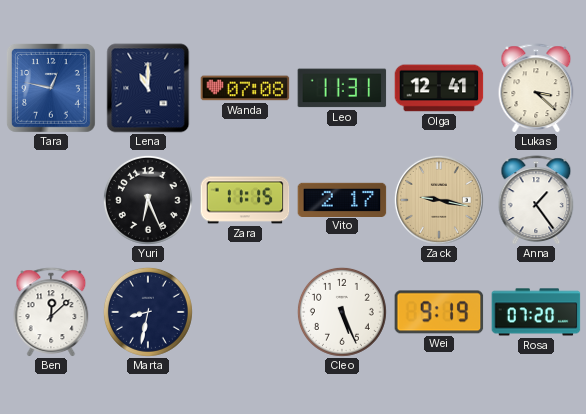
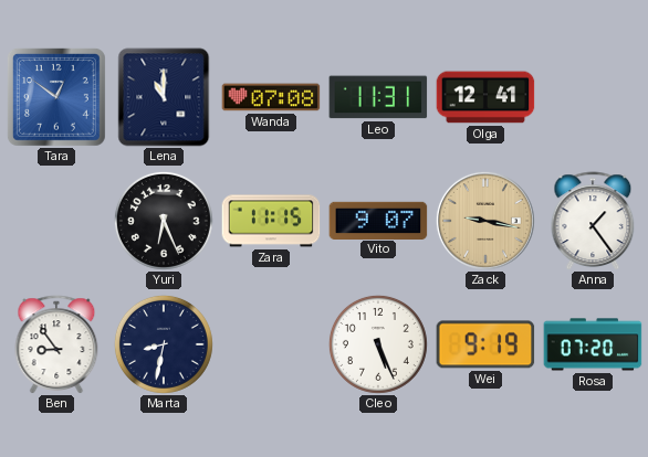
Tara: 12:47 -> 12:51
Lukas: 3:22 -> none
Vito: 2:17 -> 9:07
Ben: 12:08 -> 8:54
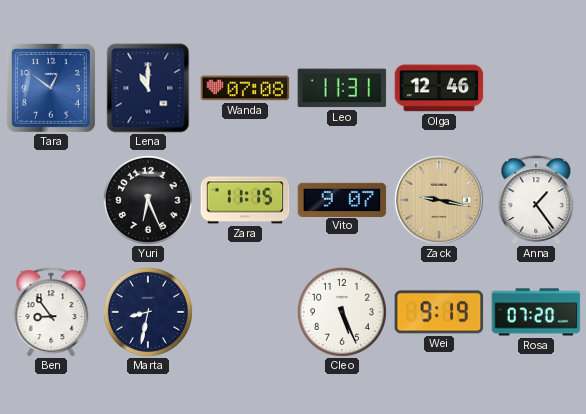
Olga: 12:41 -> 12:46
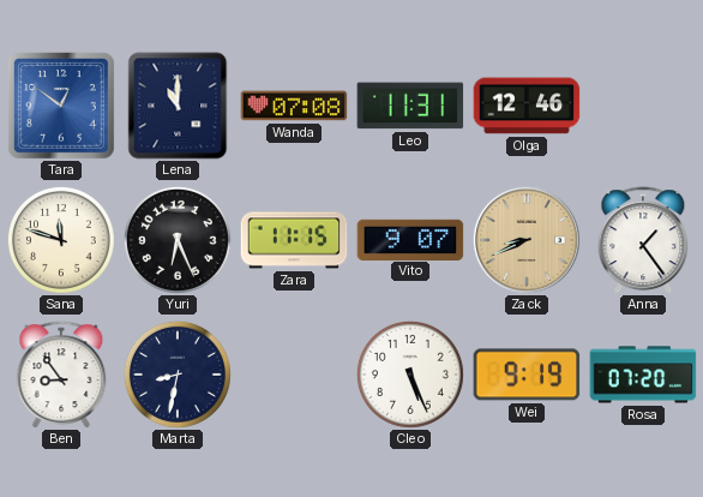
Sana: none -> 11:48
Zack: 9:17 -> 8:41
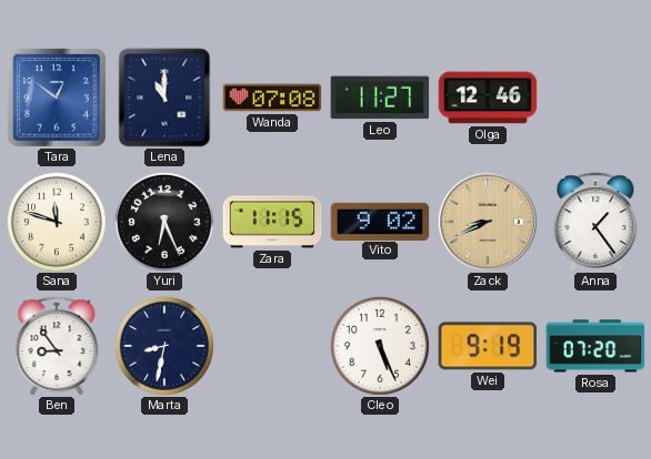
Leo: 11:31 -> 11:27
Vito: 9:07 -> 9:02
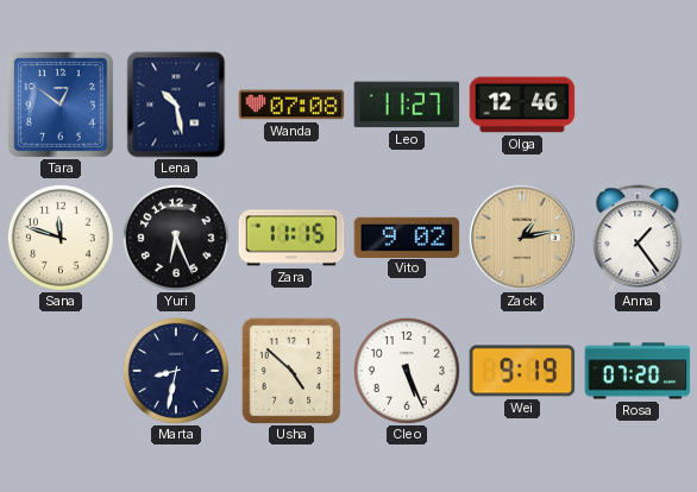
Lena: 11:00 -> 10:28
Zack: 8:41 -> 1:13
Ben: 8:54 -> none
Usha: none -> 4:52
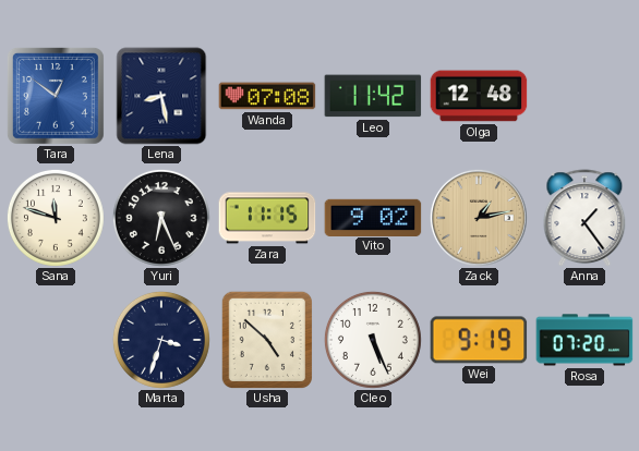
Lena: 10:28 -> 8:28
Leo: 11:27 -> 11:42
Olga: 12:46 -> 12:48
Marta: 8:32 -> 3:33
